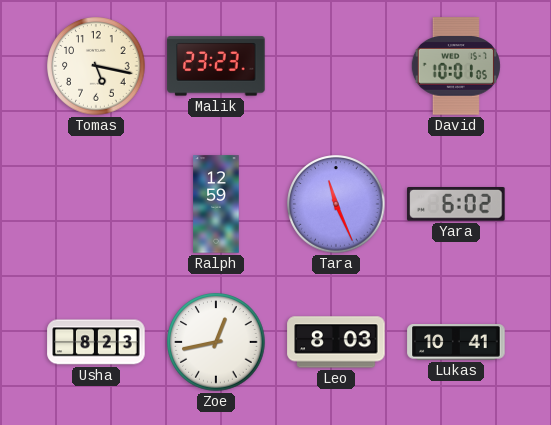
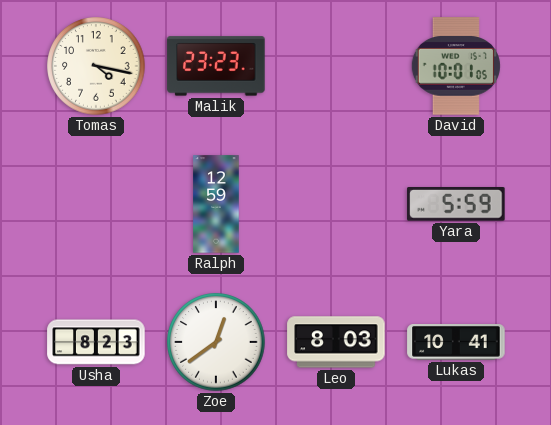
Tomas: 5:17 -> 4:17
Tara: 11:26 -> none
Yara: 6:02 -> 5:59
Zoe: 12:43 -> 12:39
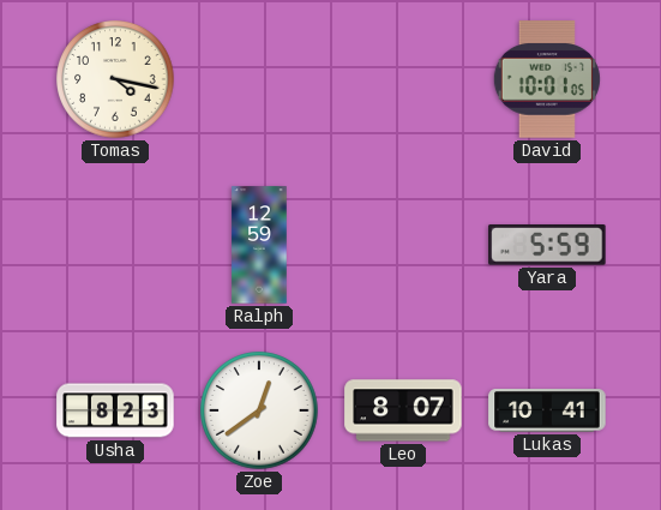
Malik: 23:23 -> none
Leo: 8:03 -> 8:07
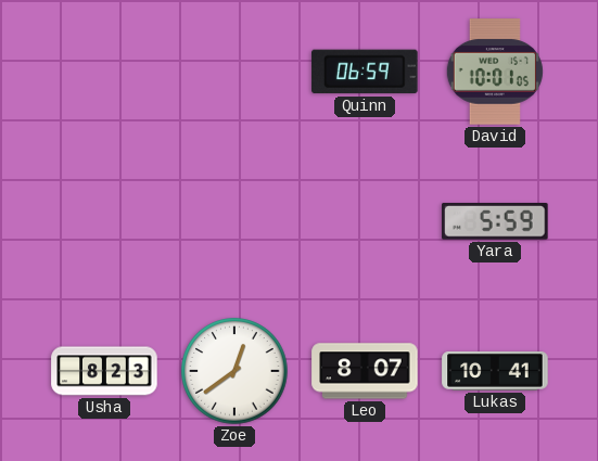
Tomas: 4:17 -> none
Quinn: none -> 06:59
Ralph: 12:59 -> none
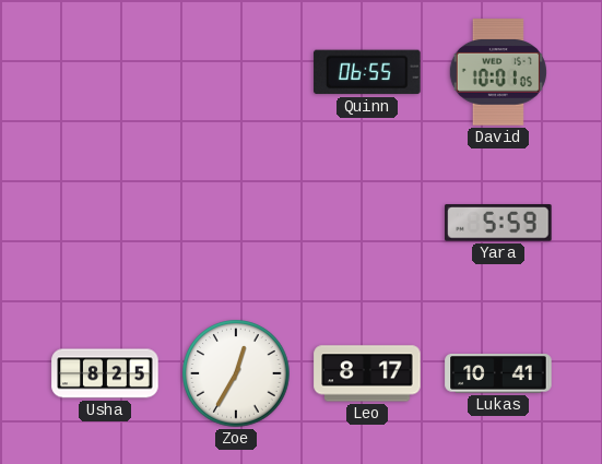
Quinn: 06:59 -> 06:55
Usha: 8:23 -> 8:25
Zoe: 12:39 -> 12:35
Leo: 8:07 -> 8:17
